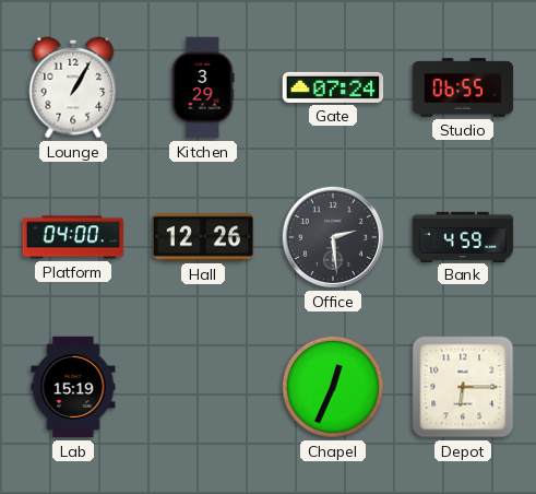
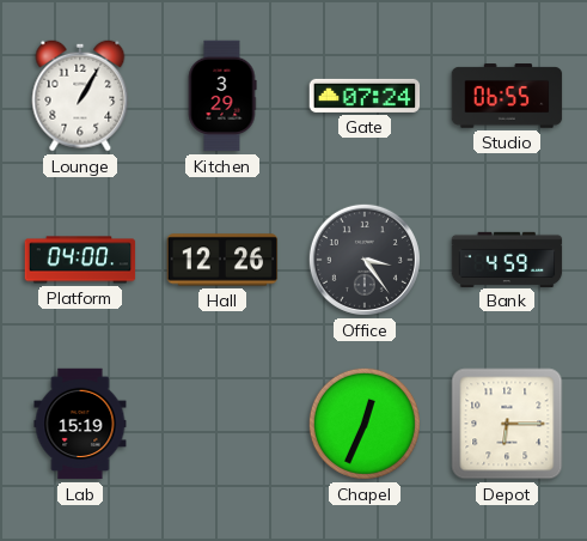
Office: 2:29 -> 3:24
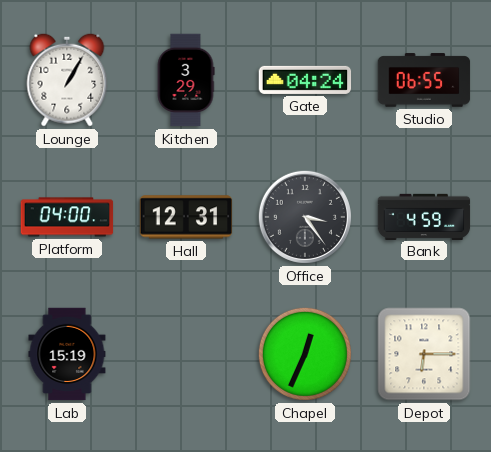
Gate: 07:24 -> 04:24
Hall: 12:26 -> 12:31
